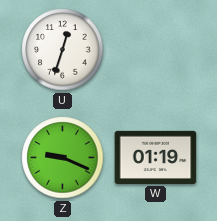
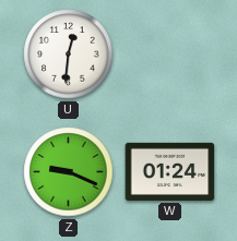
U: 12:33 -> 12:31
W: 01:19 -> 01:24
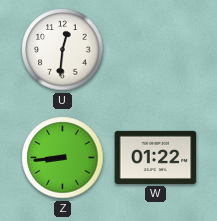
Z: 9:19 -> 8:44
W: 01:24 -> 01:22
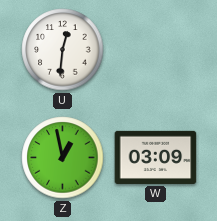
Z: 8:44 -> 12:58
W: 01:22 -> 03:09
